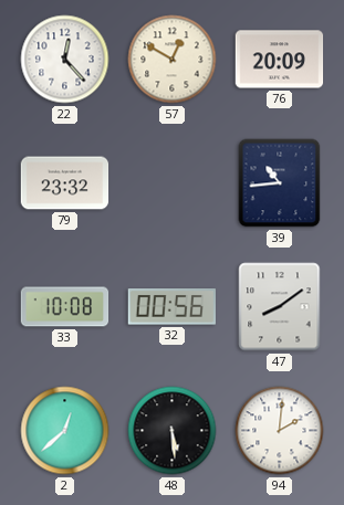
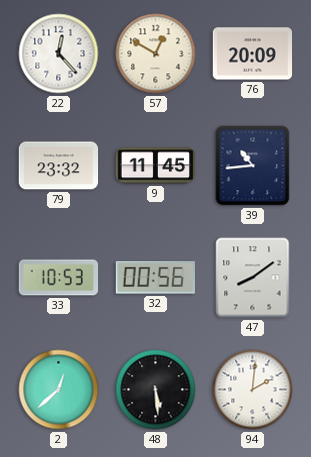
9: none -> 11:45
33: 10:08 -> 10:53
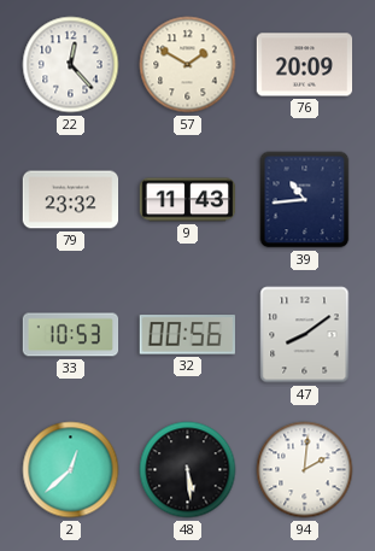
57: 12:50 -> 1:50
9: 11:45 -> 11:43
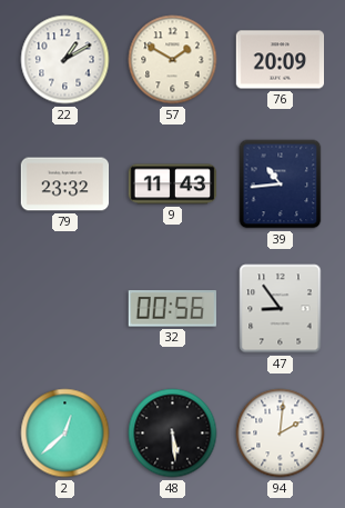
22: 12:23 -> 1:10
33: 10:53 -> none
47: 8:09 -> 8:54
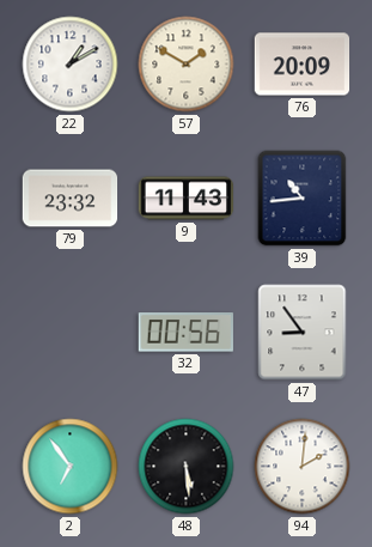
2: 12:38 -> 6:54
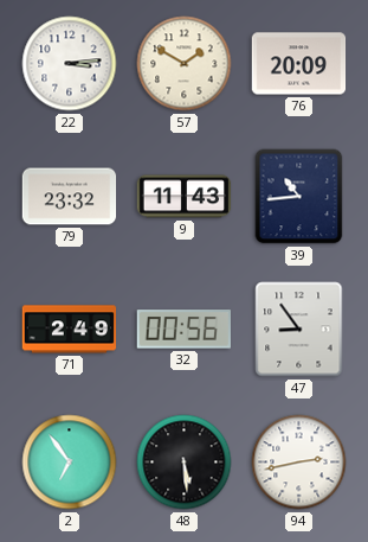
22: 1:10 -> 3:14
71: none -> 2:49
94: 2:01 -> 2:43
